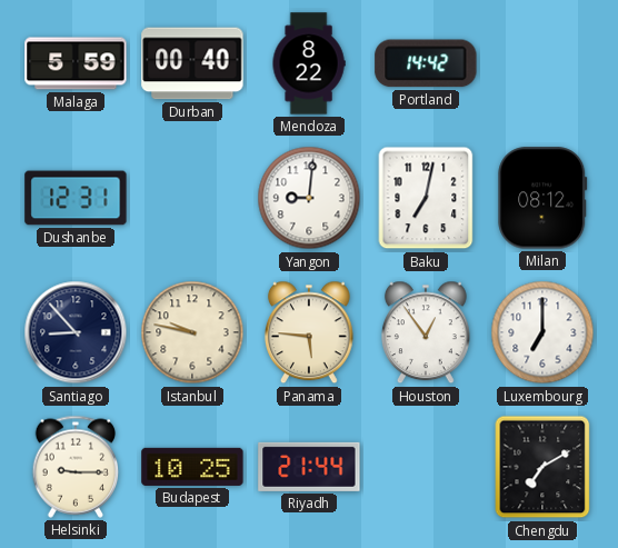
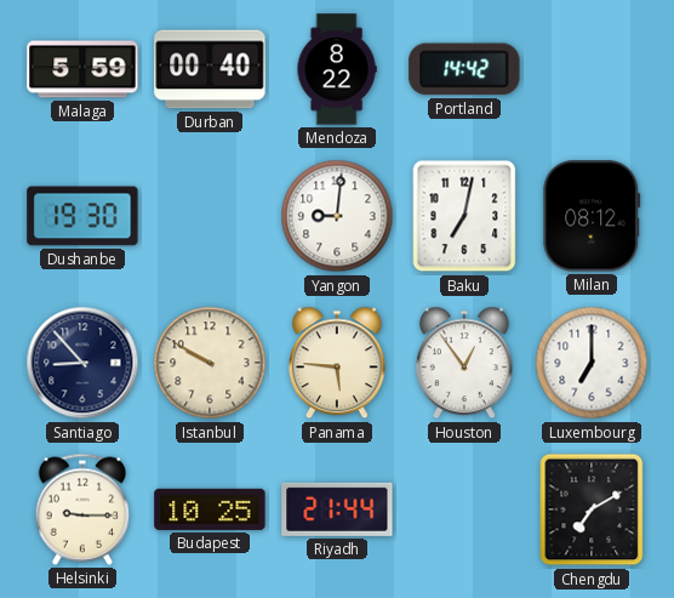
Dushanbe: 12:31 -> 19:30
Istanbul: 9:47 -> 9:50
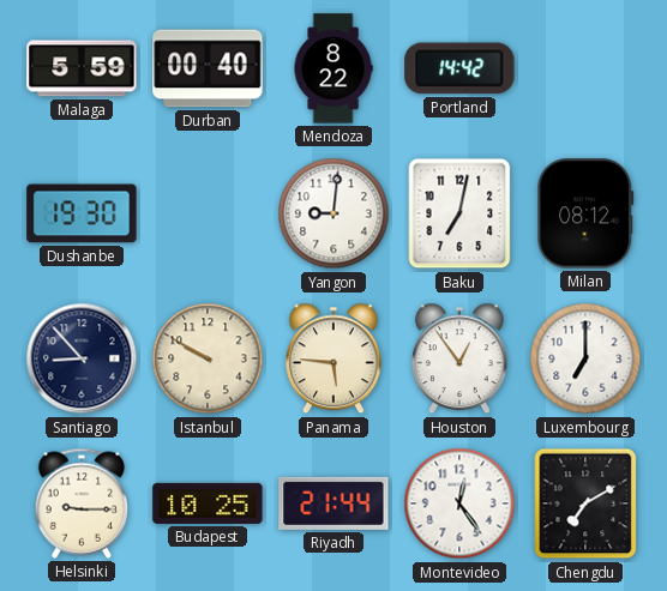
Montevideo: none -> 12:24
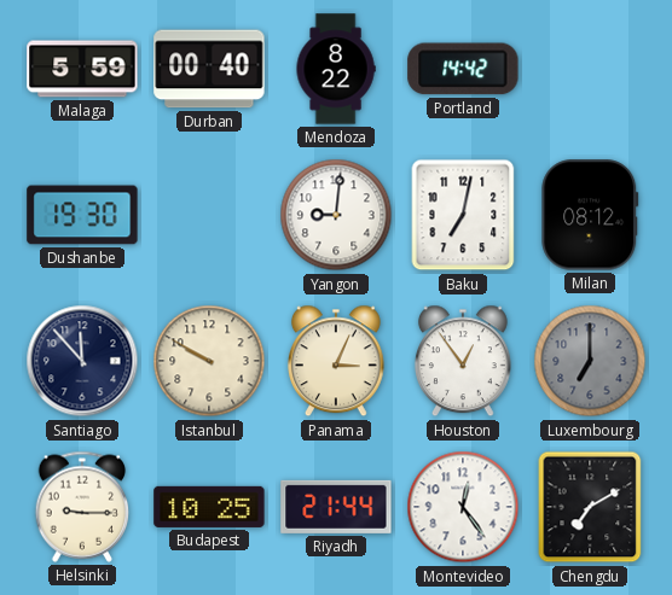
Santiago: 8:53 -> 11:53
Panama: 5:46 -> 3:04
Luxembourg dial: white -> grey
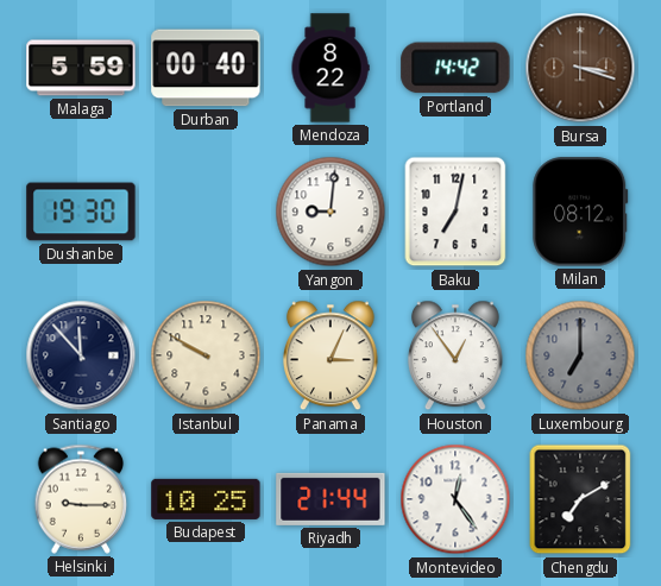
Bursa: none -> 3:18
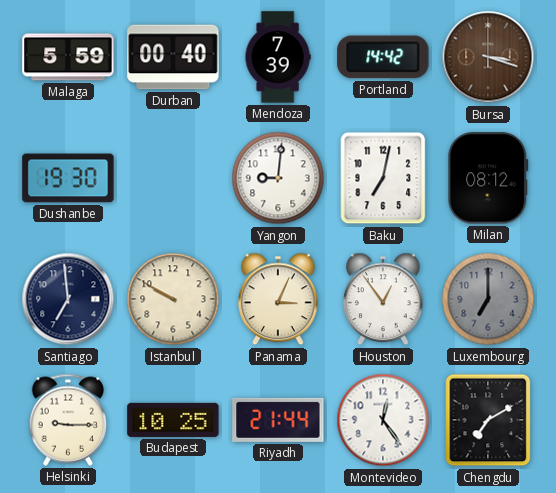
Mendoza: 8:22 -> 7:39
Santiago: 11:53 -> 6:59
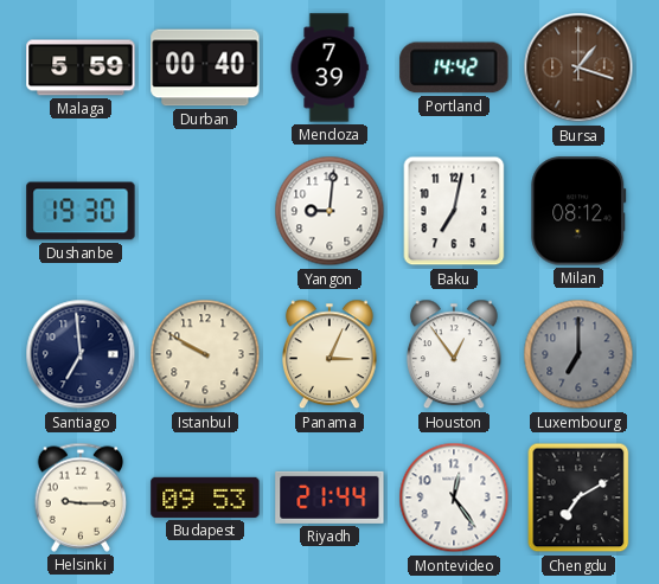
Bursa: 3:18 -> 1:18
Budapest: 10:25 -> 09:53
